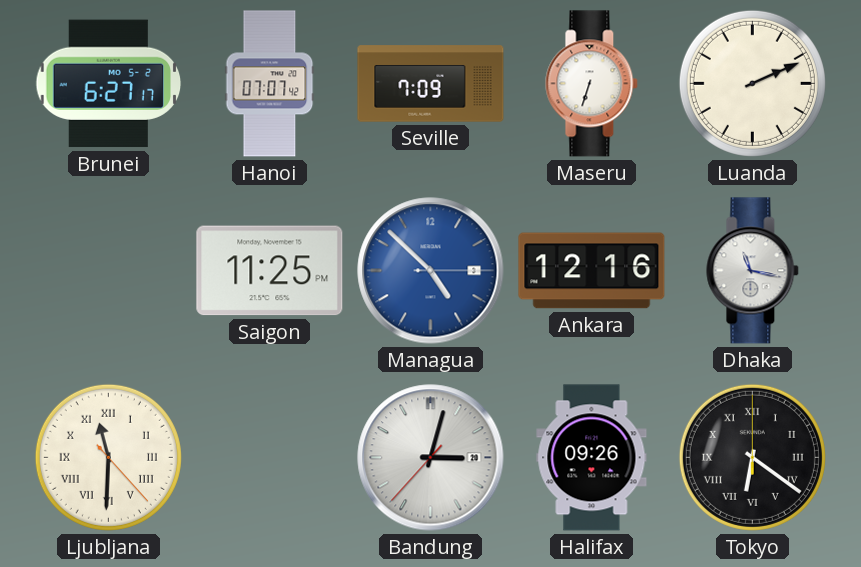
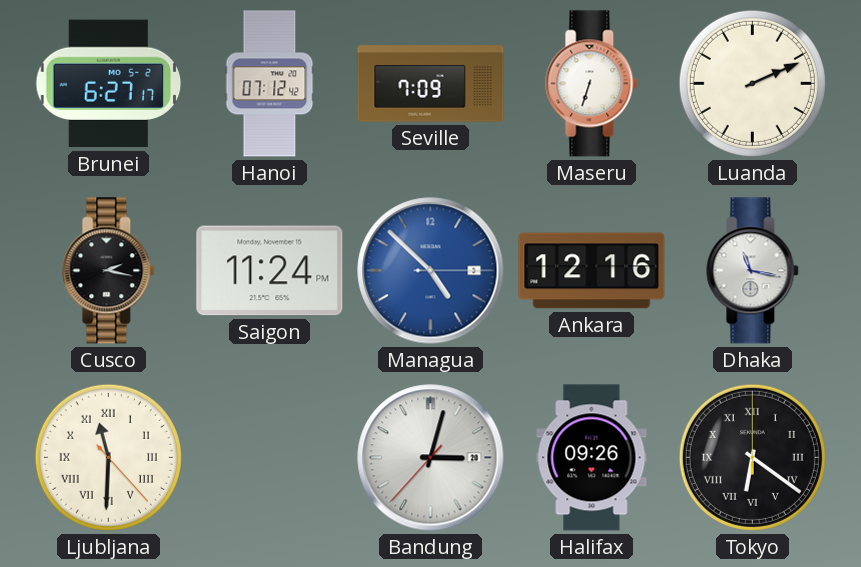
Hanoi: 07:07 -> 07:12
Cusco: none -> 2:17
Saigon: 11:25 -> 11:24
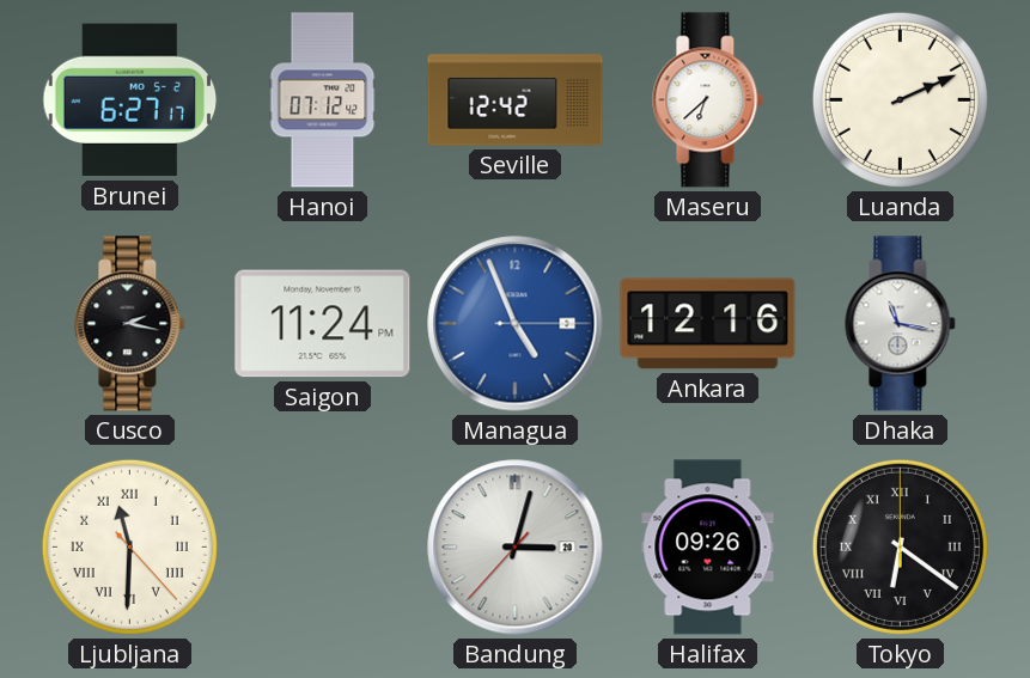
Seville: 7:09 -> 12:42
Maseru: 6:33 -> 6:38
Managua: 4:52 -> 4:56
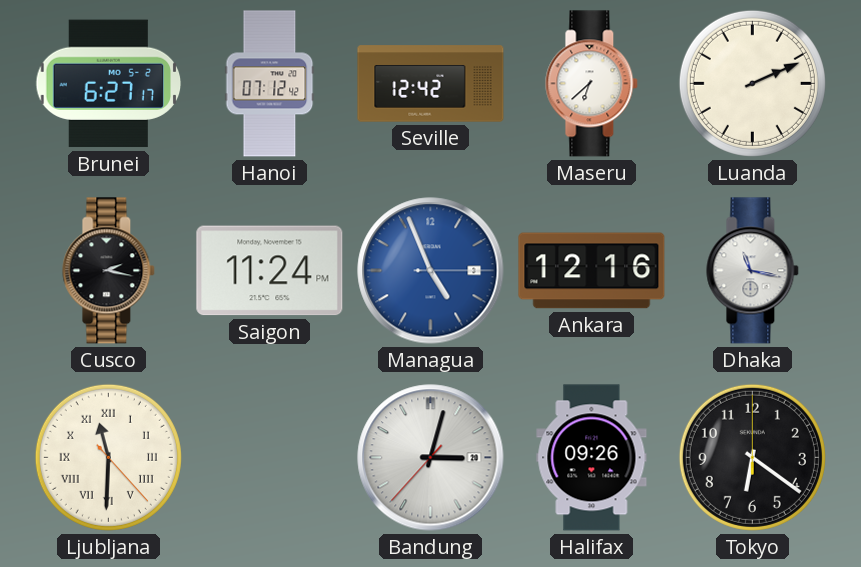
Tokyo numerals: Roman -> Arabic
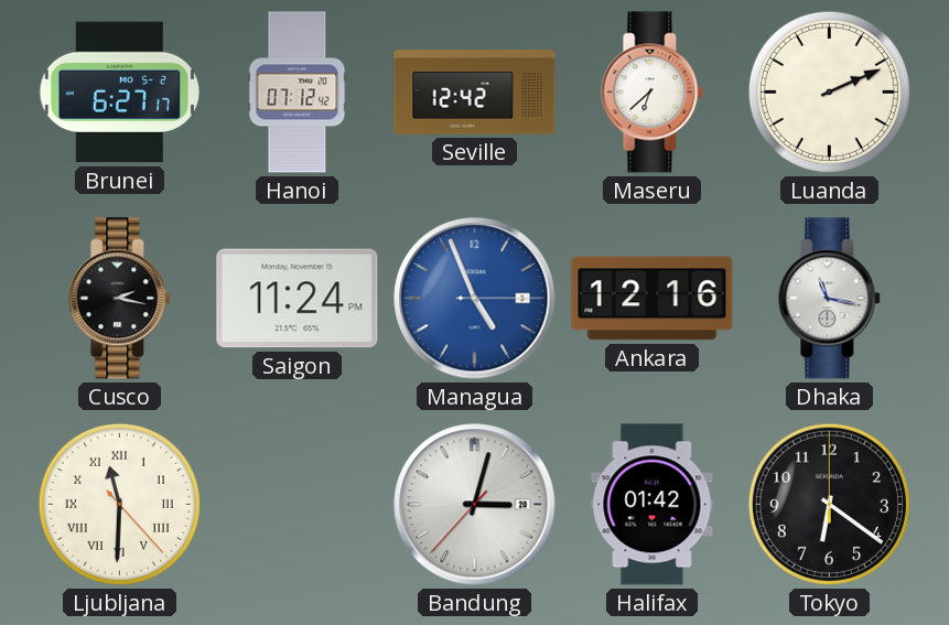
Halifax: 09:26 -> 01:42
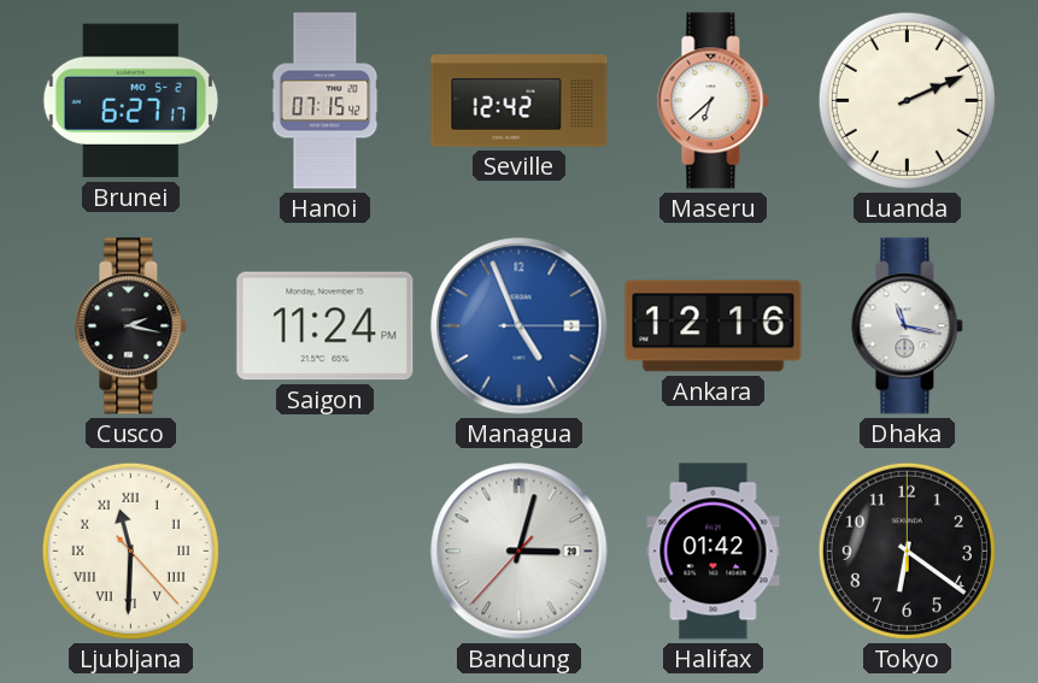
Hanoi: 07:12 -> 07:15
